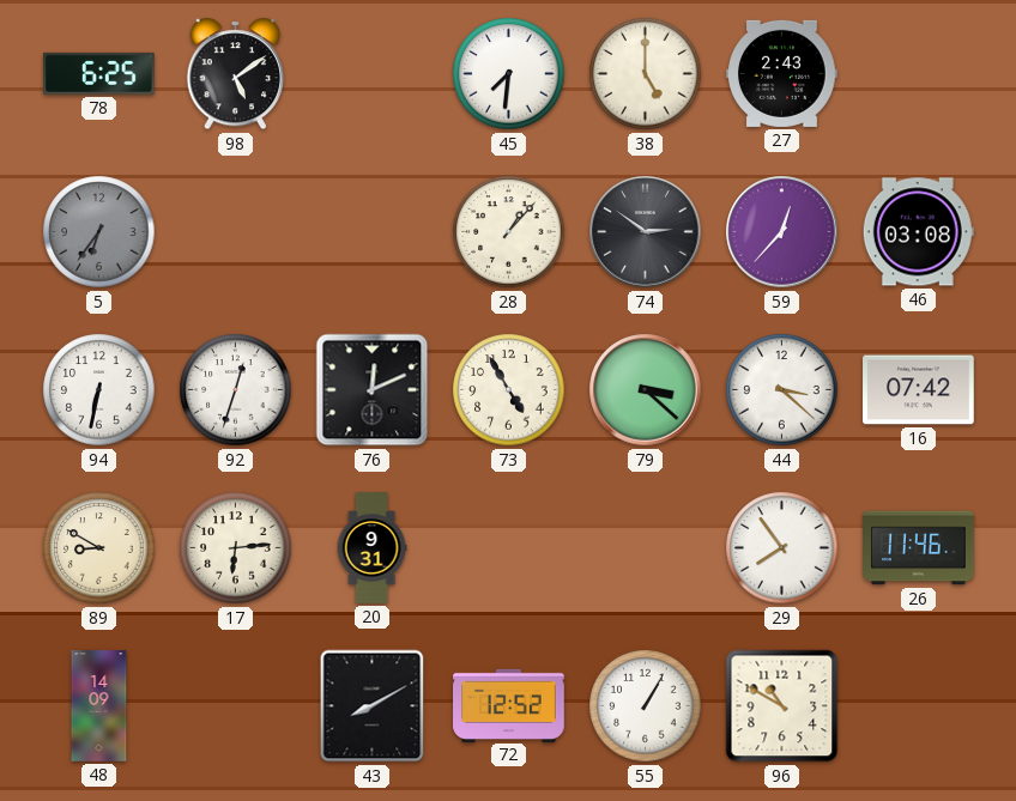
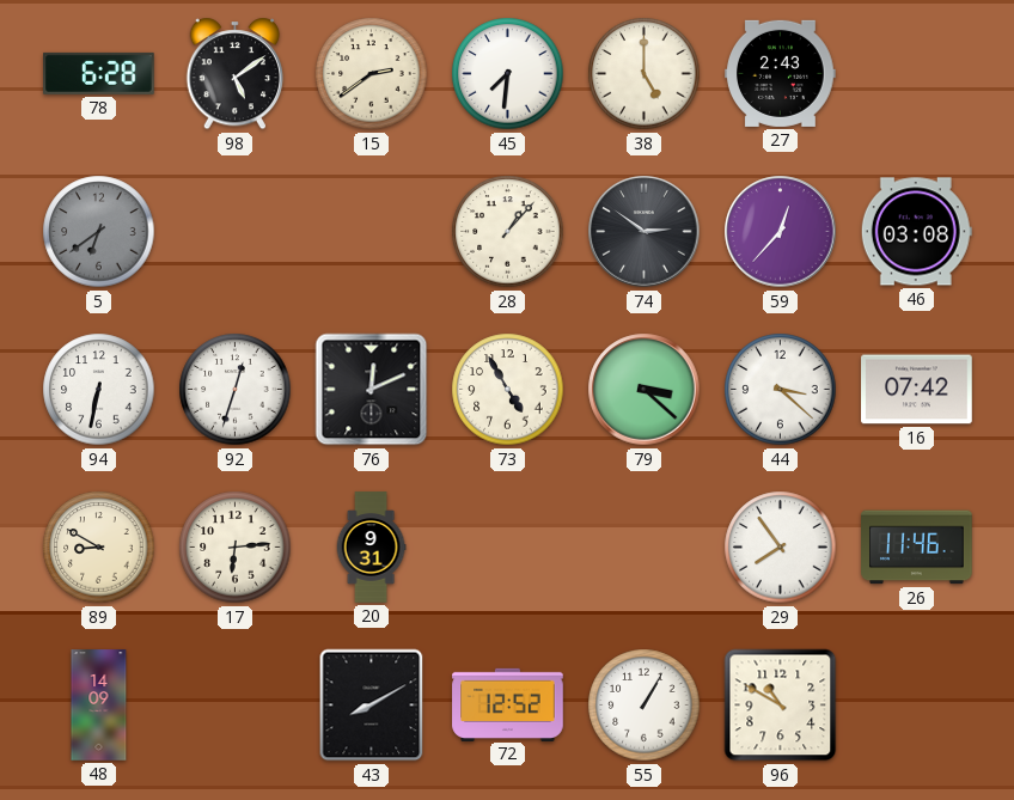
78: 6:25 -> 6:28
15: none -> 2:39
5: 6:36 -> 6:39
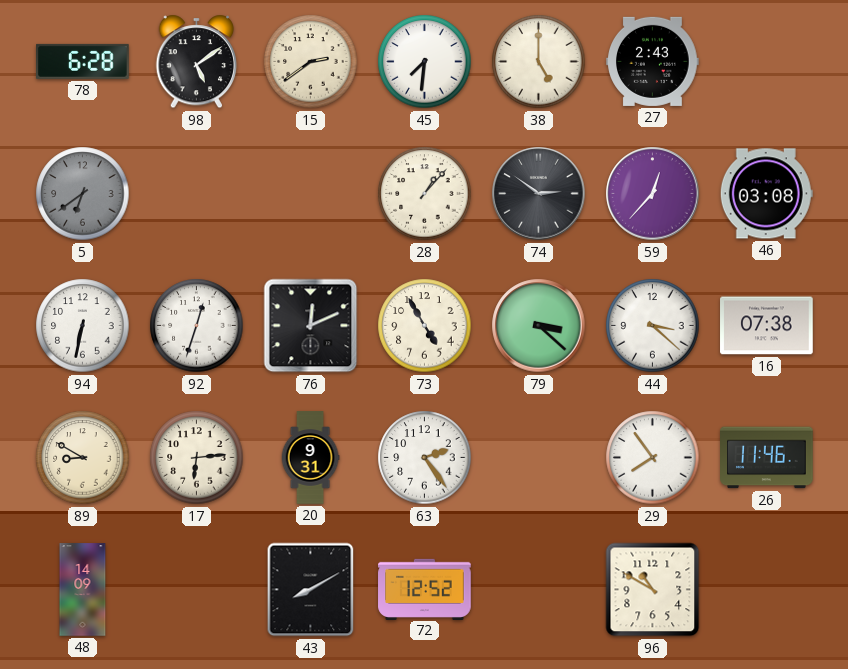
16: 07:42 -> 07:38
63: none -> 2:24
55: 1:05 -> none
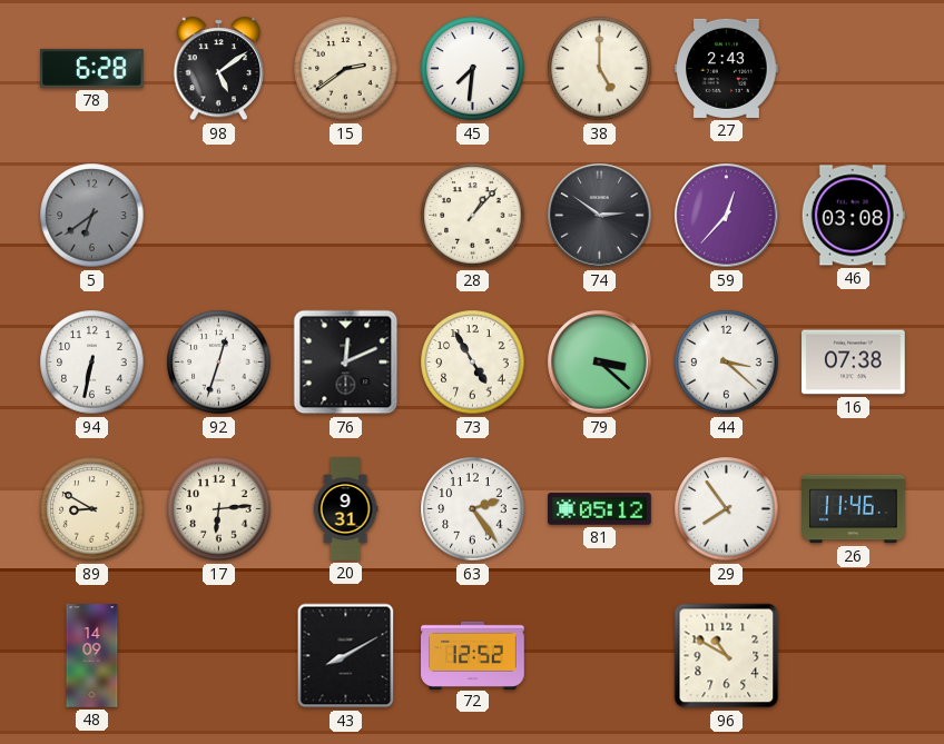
81: none -> 05:12
